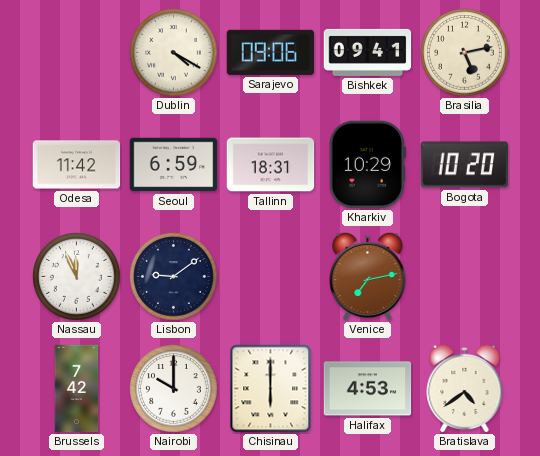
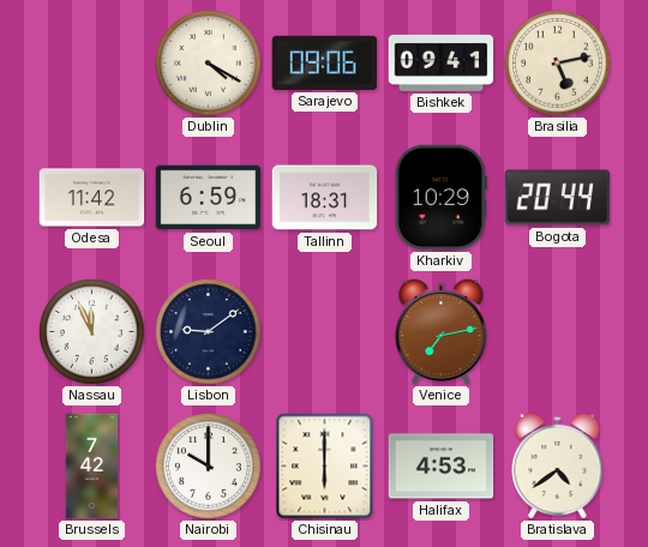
Bogota: 10:20 -> 20:44
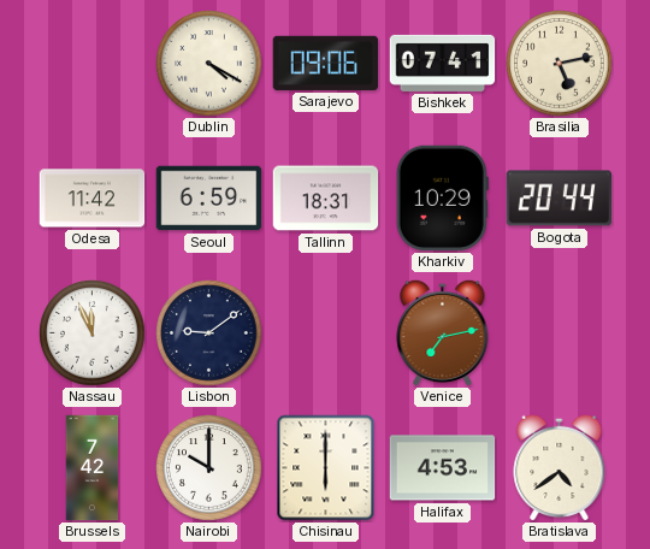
Bishkek: 09:41 -> 07:41
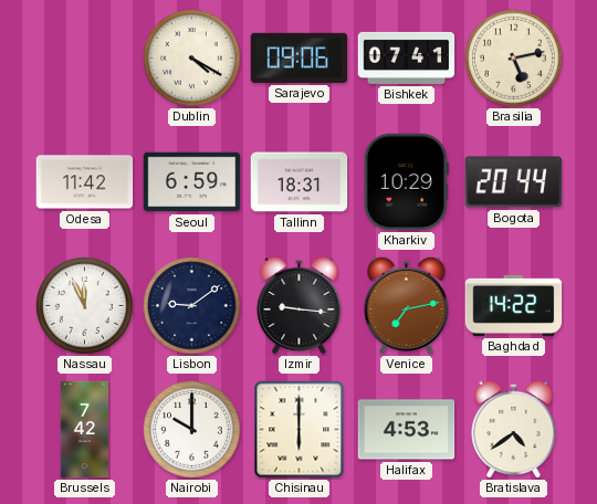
Izmir: none -> 9:16
Baghdad: none -> 14:22
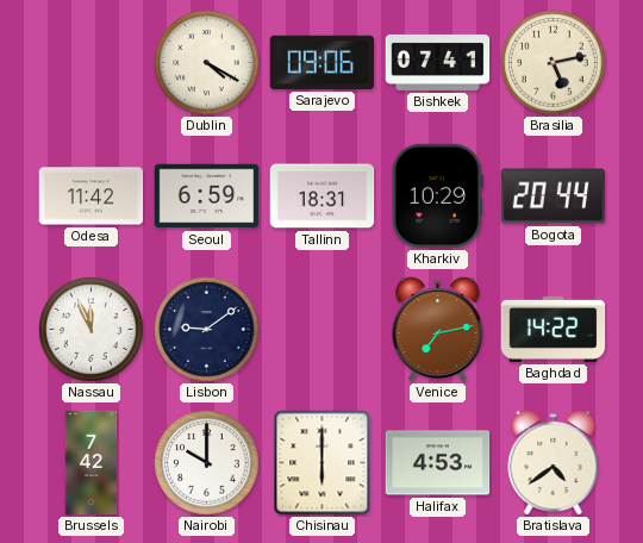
Izmir: 9:16 -> none
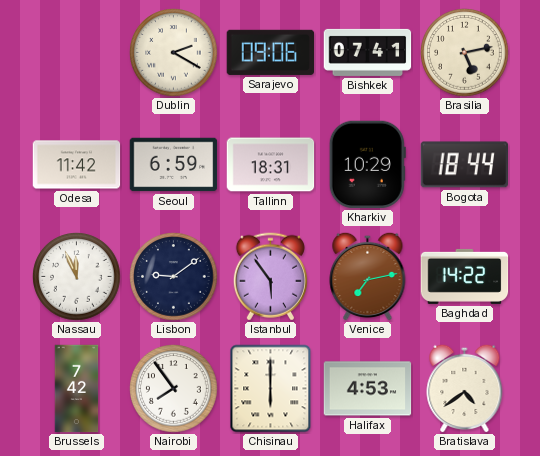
Dublin: 4:20 -> 2:20
Bogota: 20:44 -> 18:44
Istanbul: none -> 5:54
Nairobi: 10:00 -> 7:54
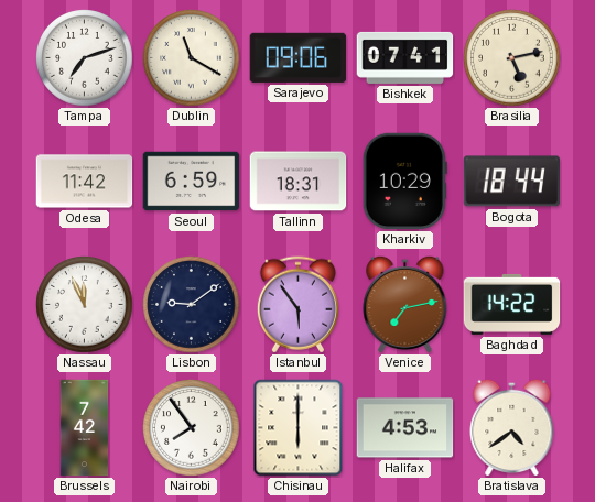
Tampa: none -> 7:12
Dublin: 2:20 -> 11:20
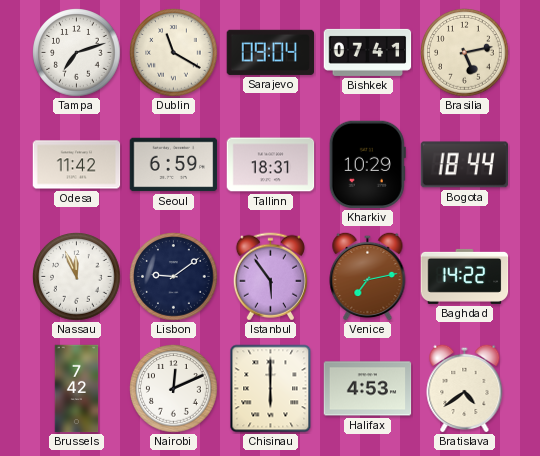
Sarajevo: 09:06 -> 09:04
Nairobi: 7:54 -> 12:11
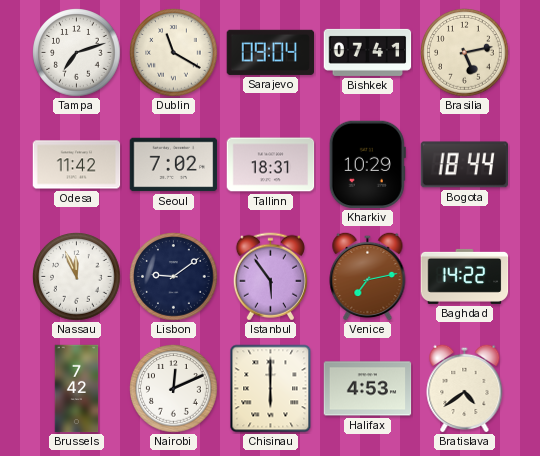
Seoul: 6:59 -> 7:02
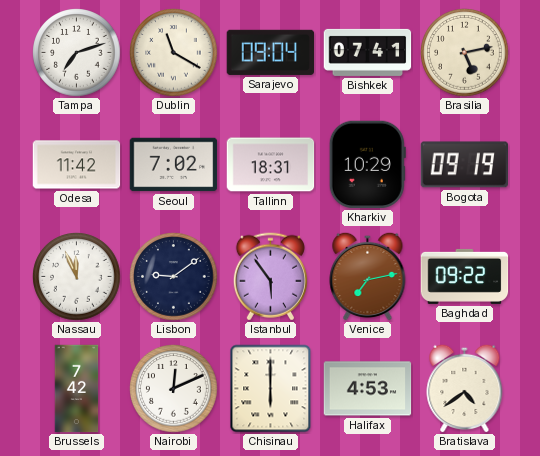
Bogota: 18:44 -> 09:19
Baghdad: 14:22 -> 09:22
